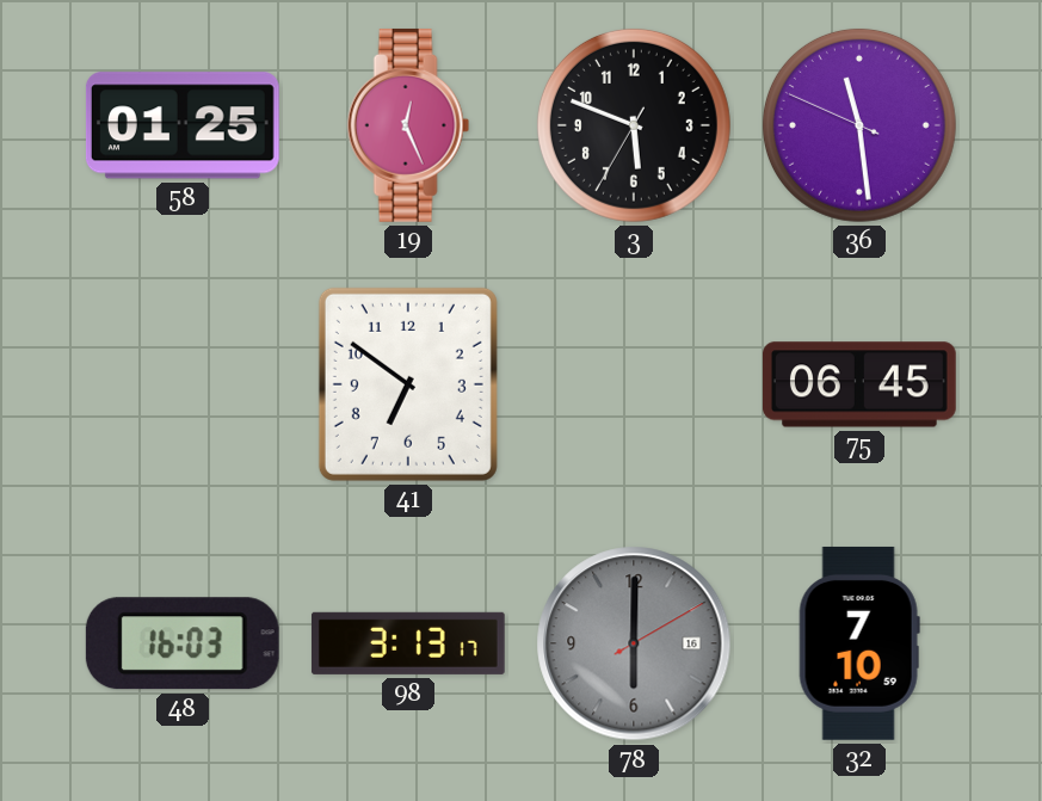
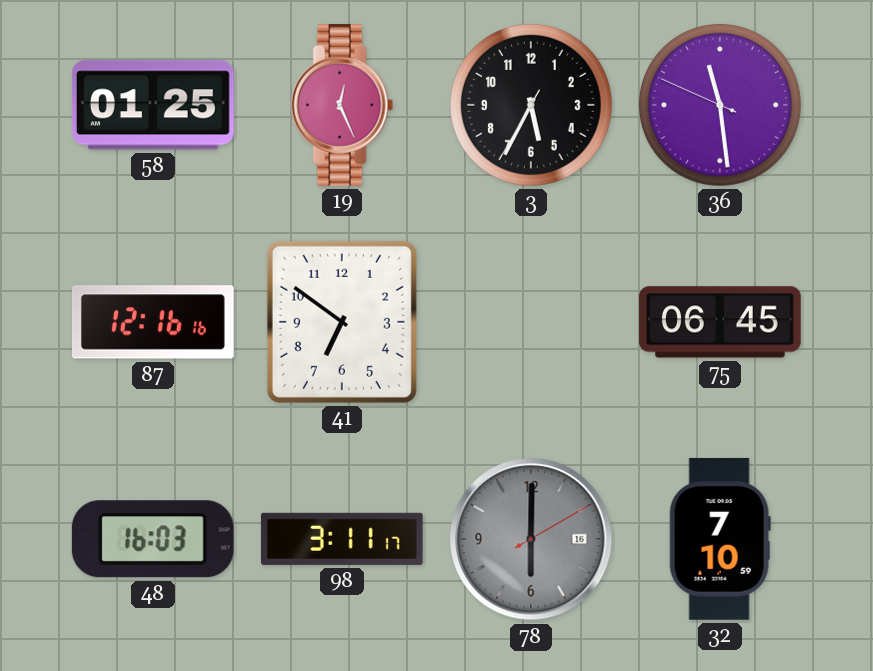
3: 5:48 -> 5:34
87: none -> 12:16
98: 3:13 -> 3:11
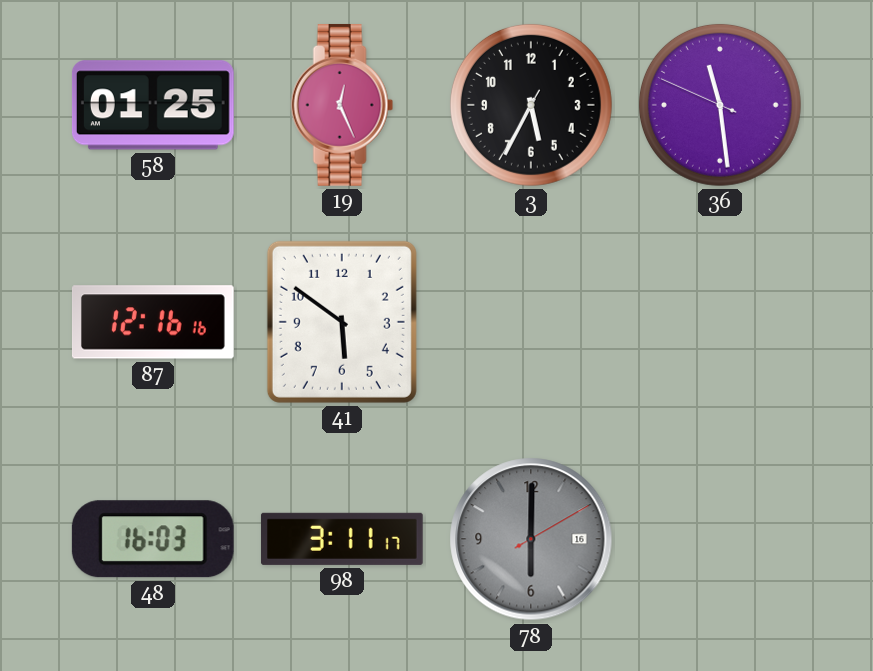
41: 6:51 -> 5:51
75: 06:45 -> none
32: 7:10 -> none
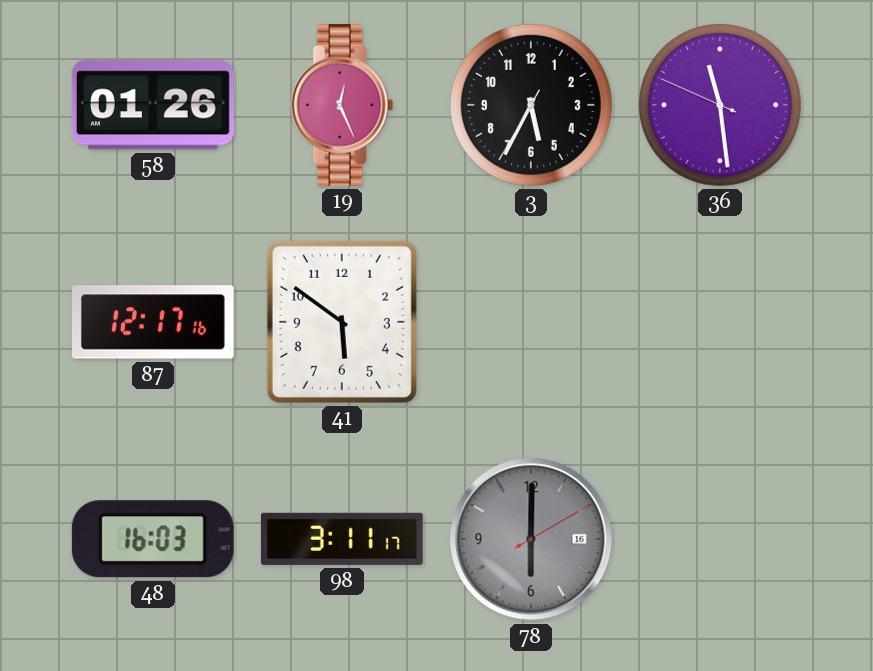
58: 01:25 -> 01:26
87: 12:16 -> 12:17
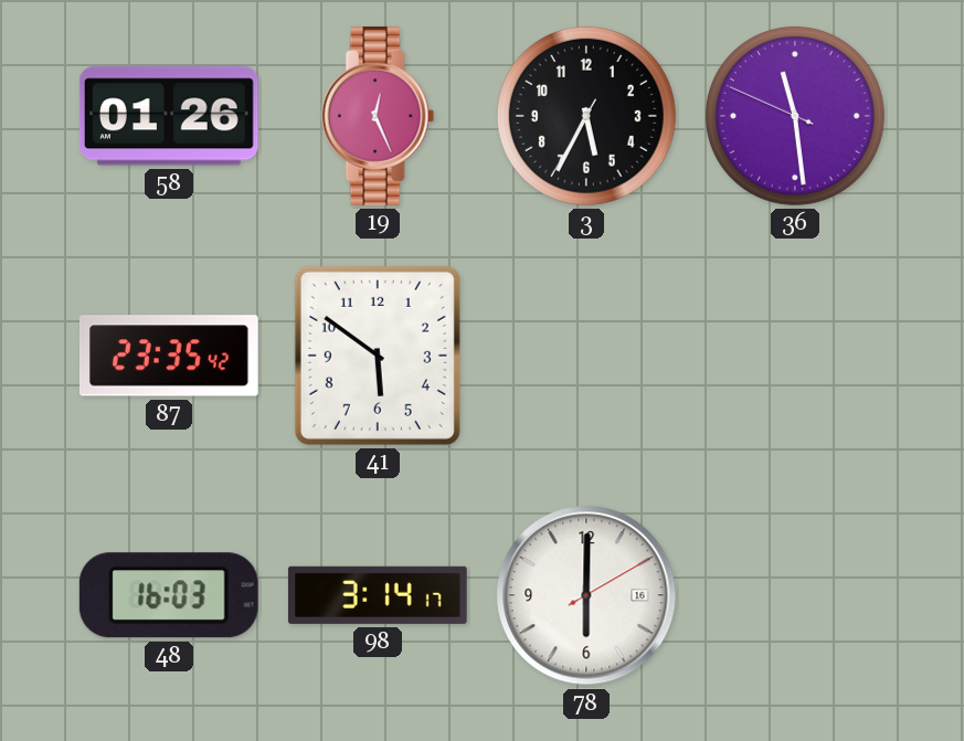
87: 12:17 -> 23:35
98: 3:11 -> 3:14
78 dial: grey -> white
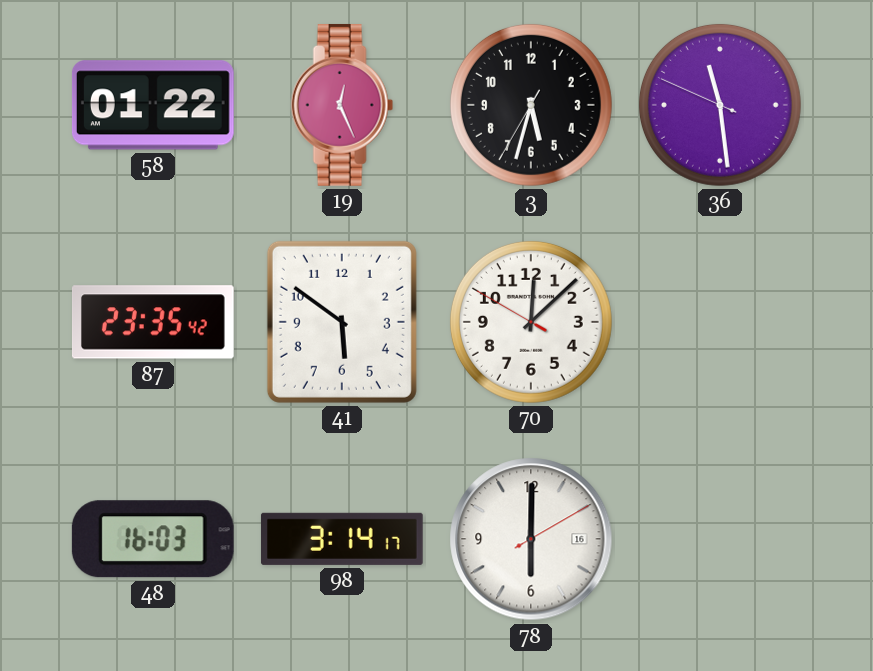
58: 01:26 -> 01:22
3: 5:34 -> 5:32
70: none -> 12:07
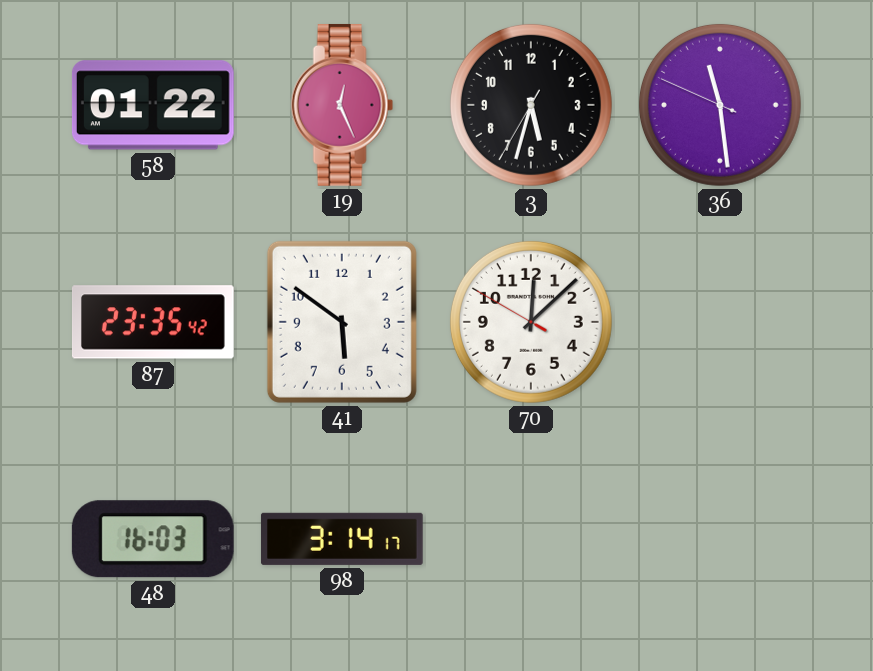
78: 6:00 -> none
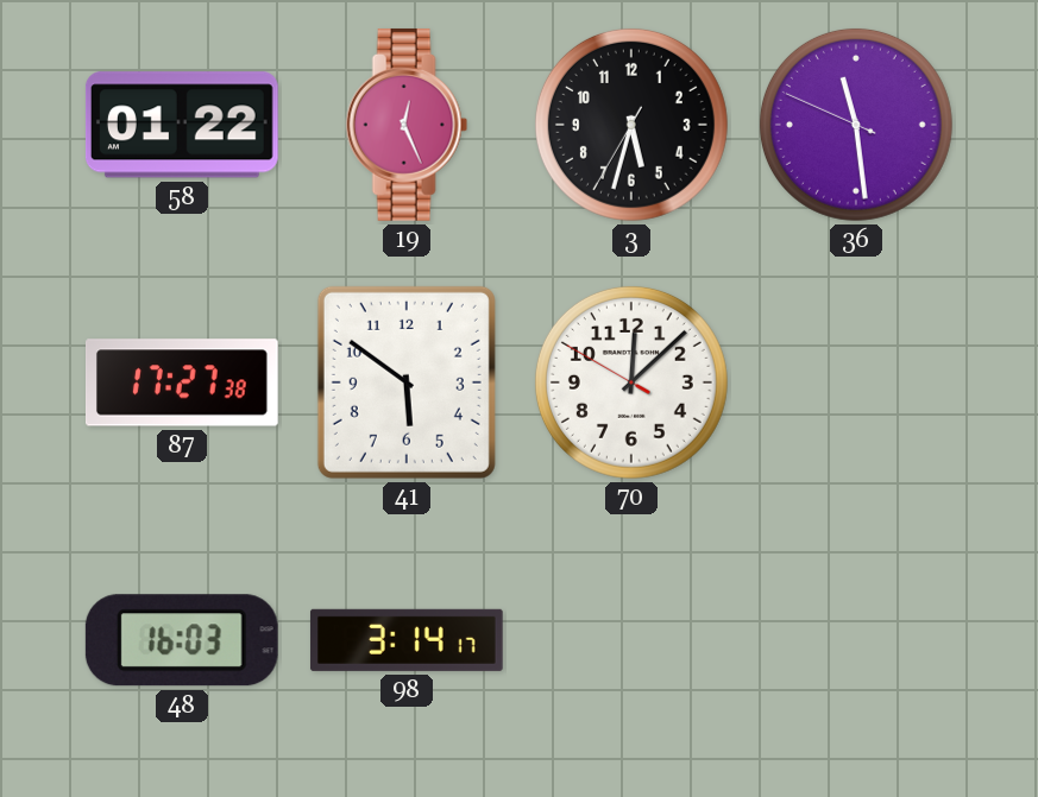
87: 23:35 -> 17:27
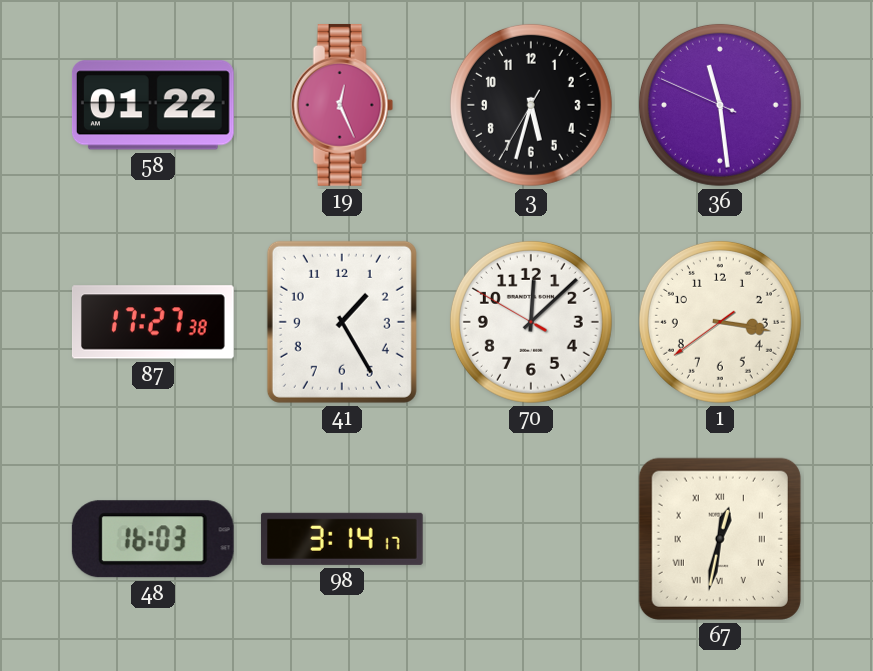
41: 5:51 -> 1:25
1: none -> 3:16
67: none -> 12:32
